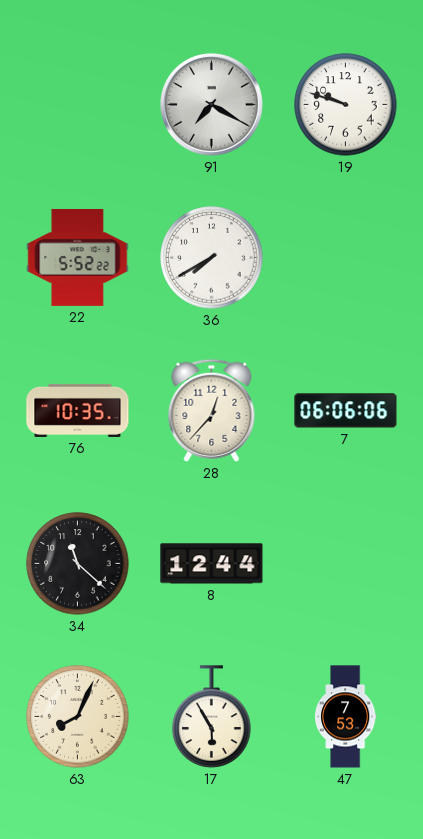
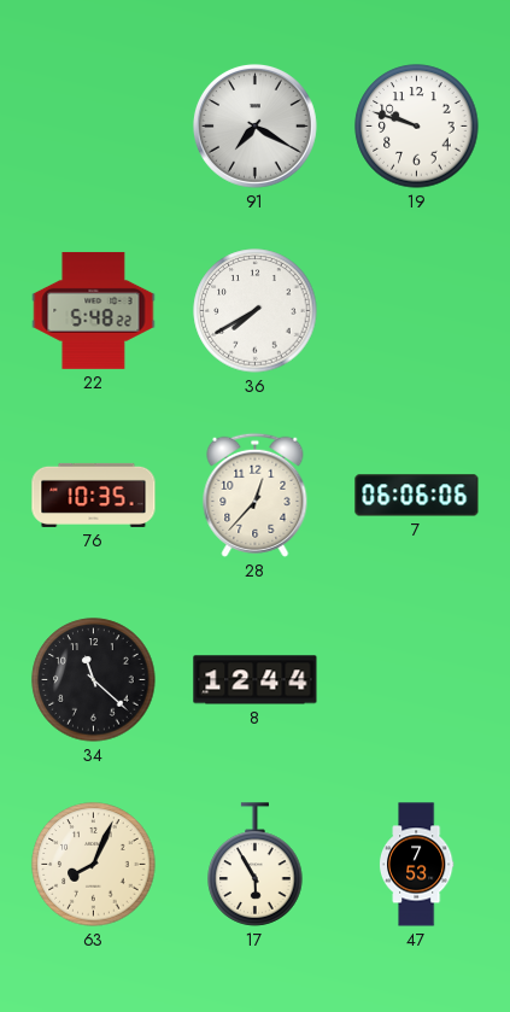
22: 5:52 -> 5:48
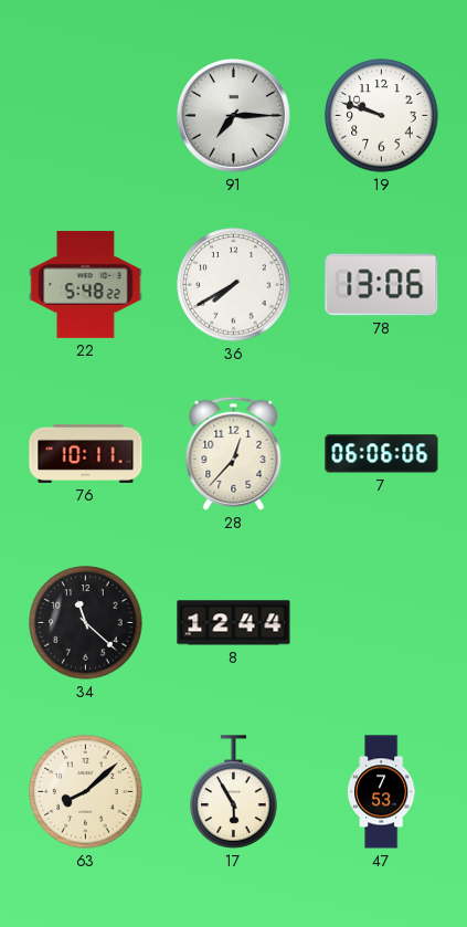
91: 7:20 -> 7:15
78: none -> 13:06
76: 10:35 -> 10:11
63: 8:04 -> 8:08
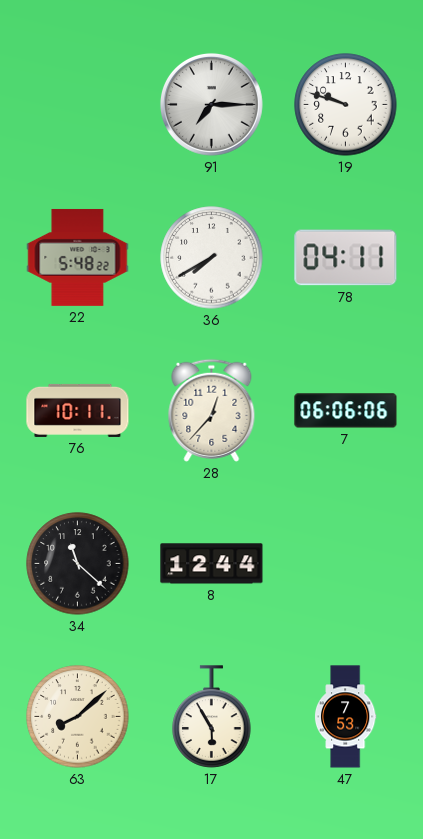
78: 13:06 -> 04:11
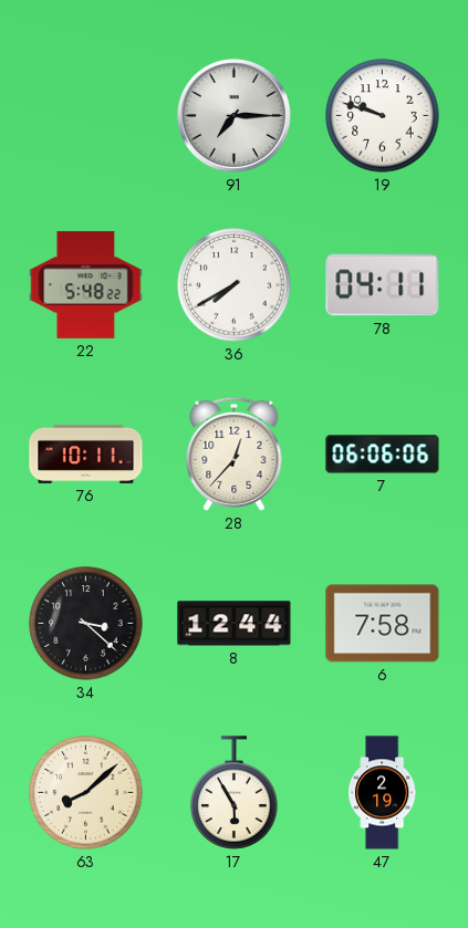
34: 11:22 -> 3:22
6: none -> 7:58
47: 7:53 -> 2:19
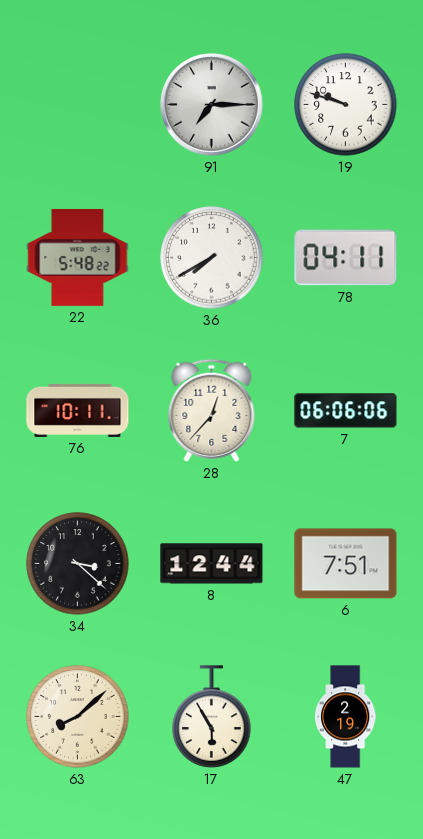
6: 7:58 -> 7:51
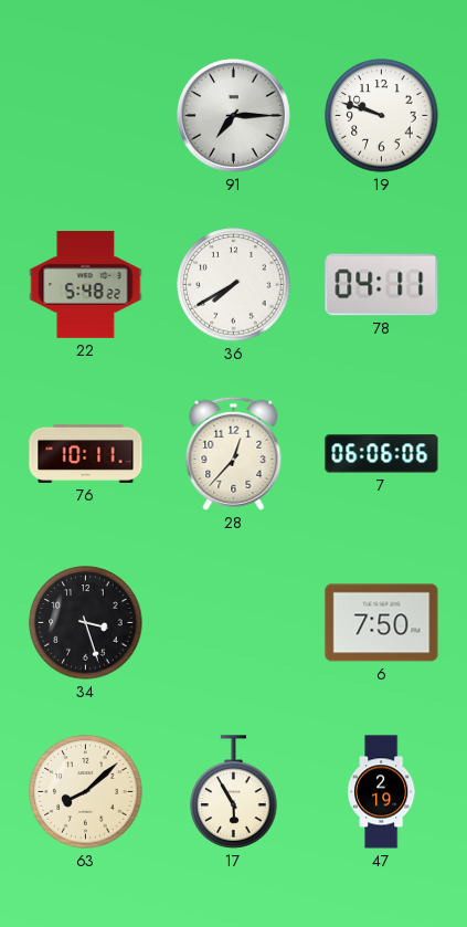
34: 3:22 -> 3:27
8: 12:44 -> none
6: 7:51 -> 7:50
